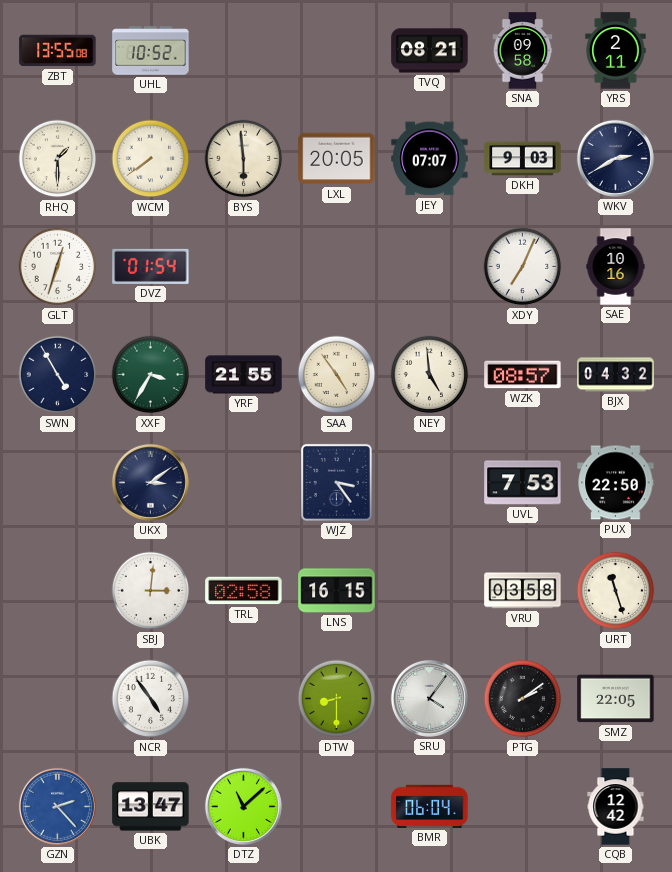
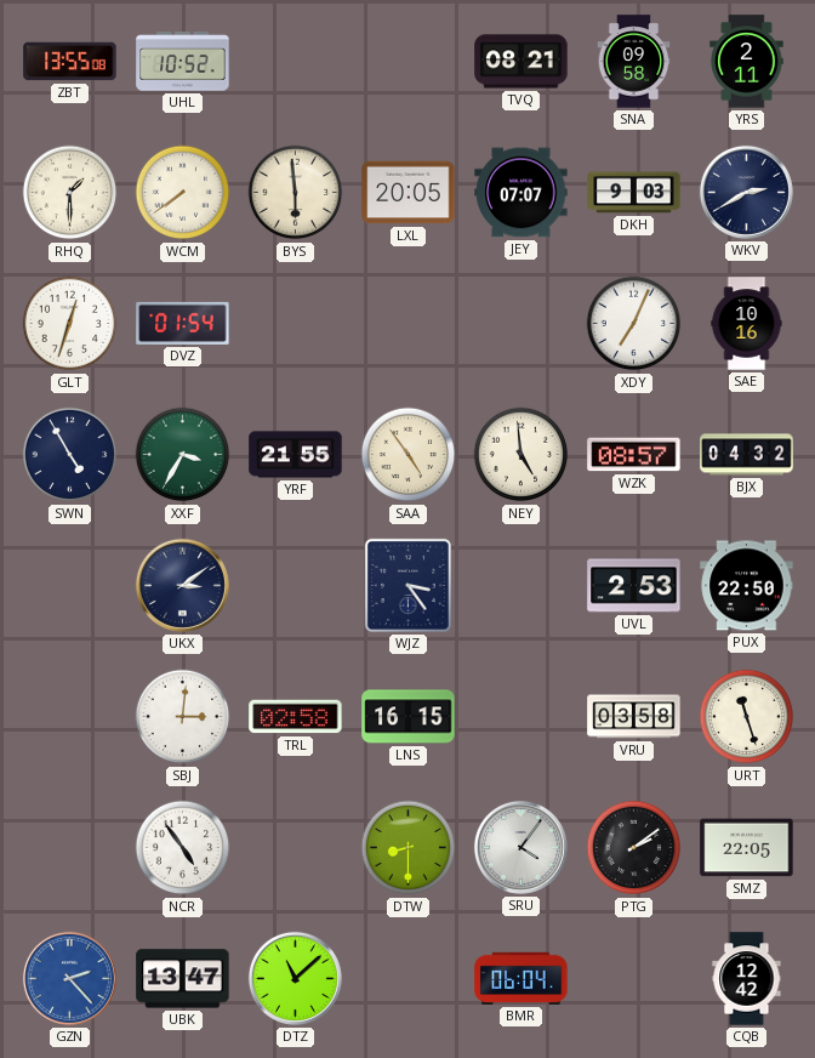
UVL: 7:53 -> 2:53
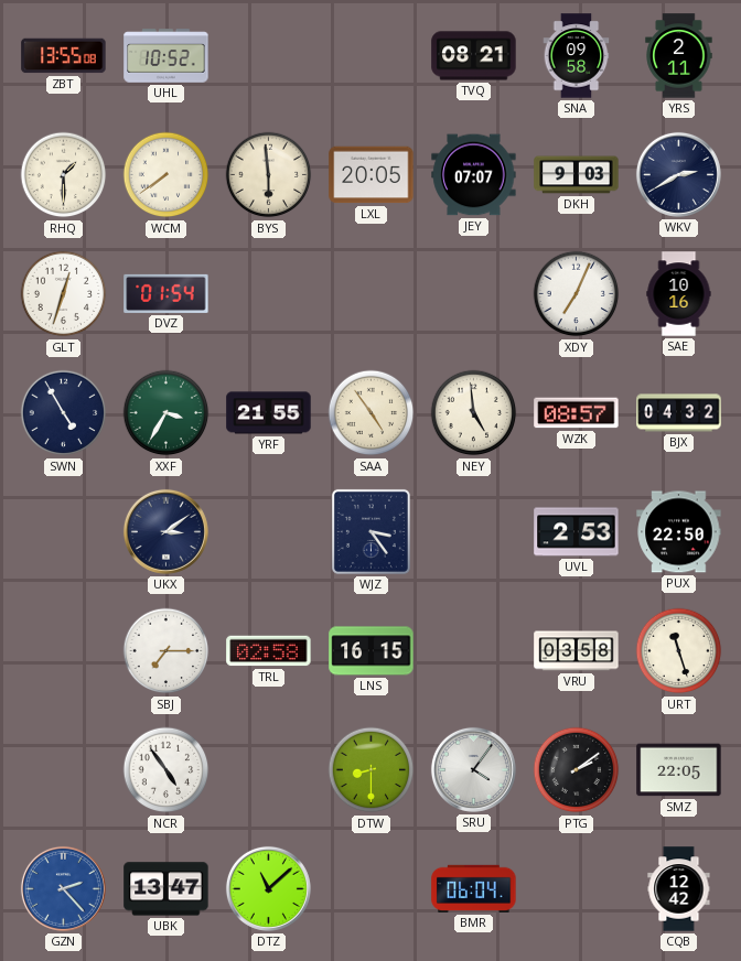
SBJ: 3:01 -> 7:15
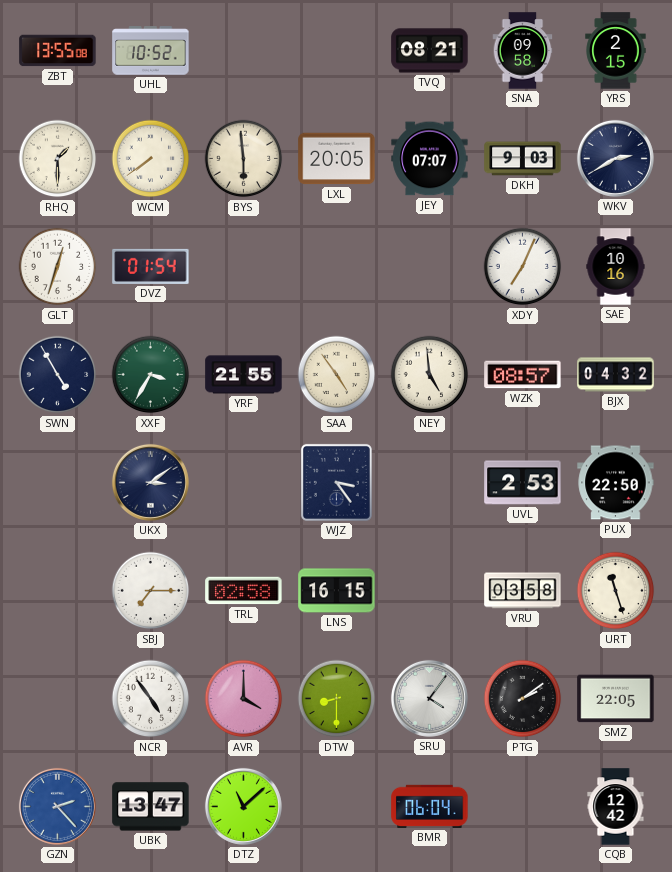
YRS: 2:11 -> 2:15
AVR: none -> 4:00
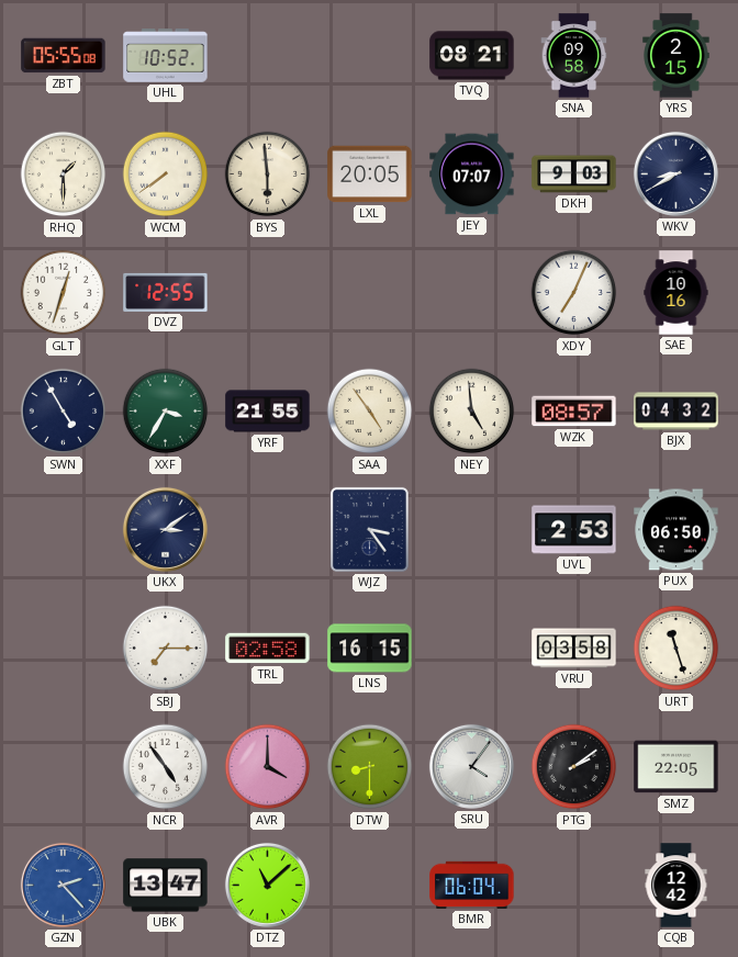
ZBT: 13:55 -> 05:55
WKV: 2:40 -> 8:40
DVZ: 01:54 -> 12:55
PUX: 22:50 -> 06:50
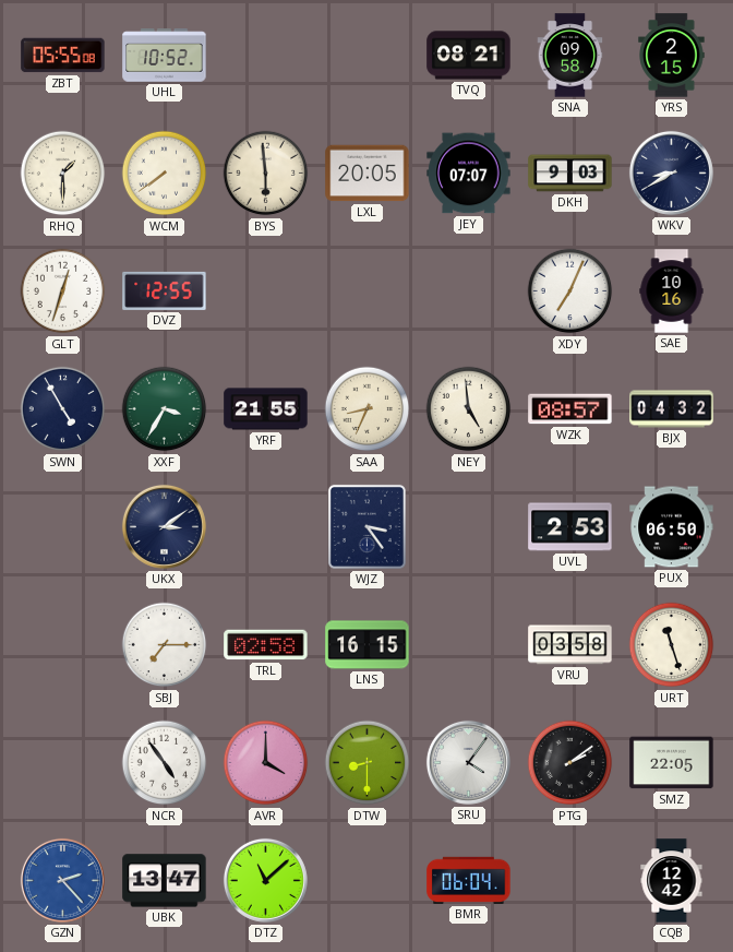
SAA: 4:54 -> 8:34
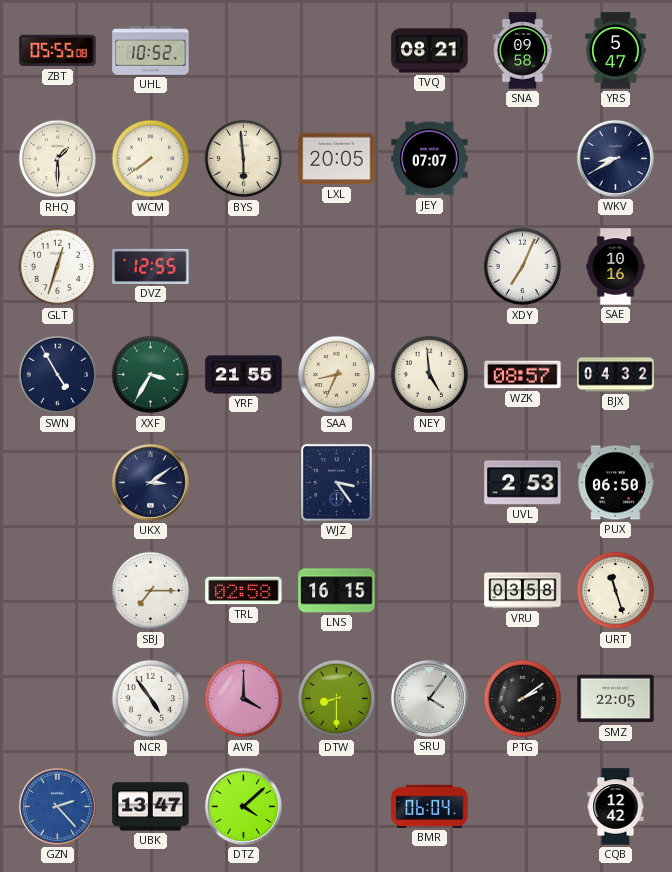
YRS: 2:15 -> 5:47
DKH: 9:03 -> none
DTZ: 11:08 -> 4:08
